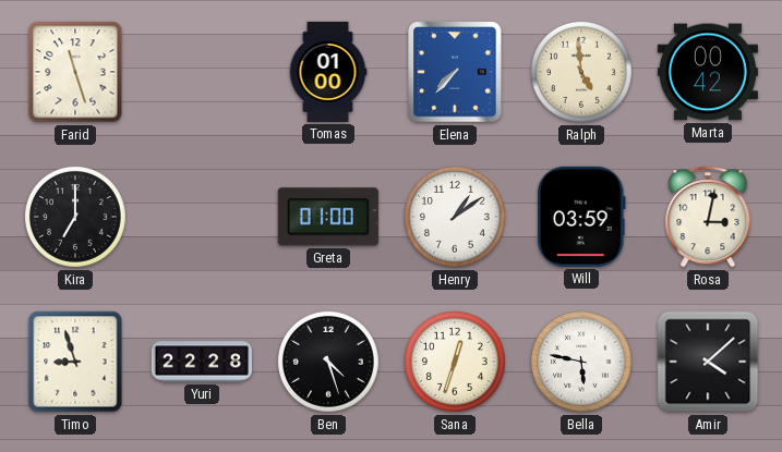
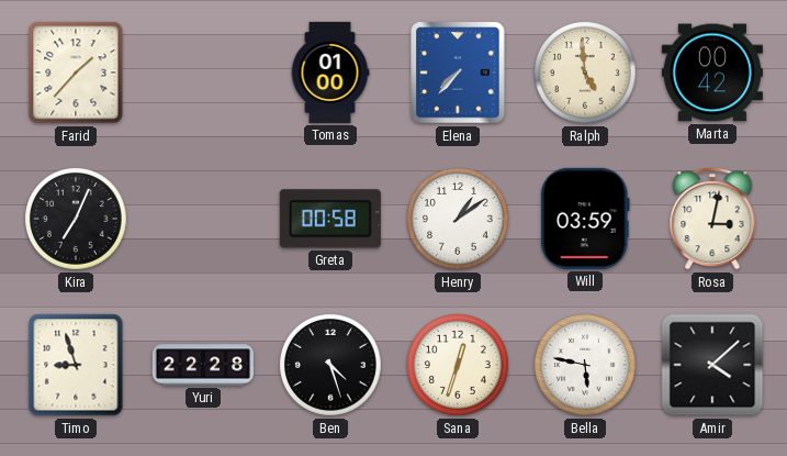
Farid: 11:27 -> 1:37
Kira: 7:00 -> 7:04
Greta: 01:00 -> 00:58
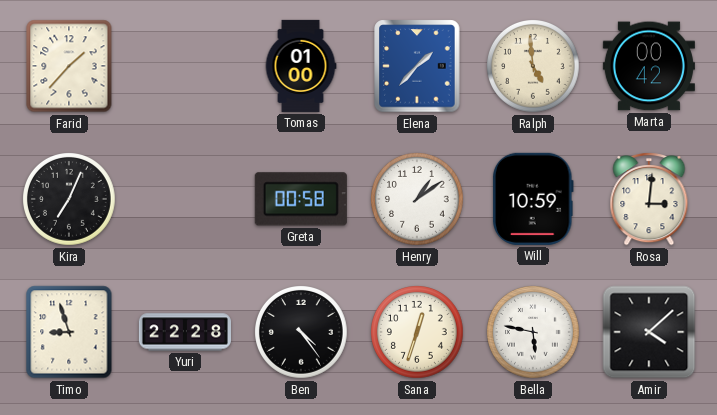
Elena: 7:37 -> 1:37
Will: 03:59 -> 10:59
Rosa: 3:02 -> 3:01
Ben: 4:27 -> 4:24
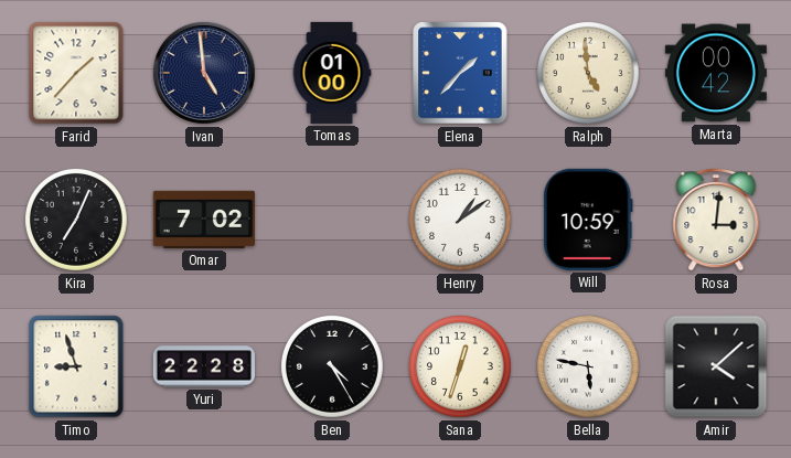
Ivan: none -> 4:59
Omar: none -> 7:02
Greta: 00:58 -> none
Ben: 4:24 -> 4:25
